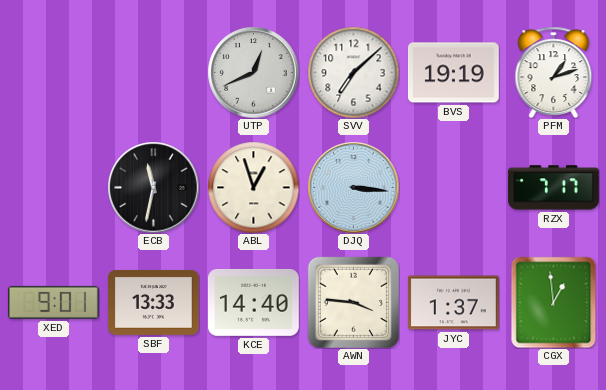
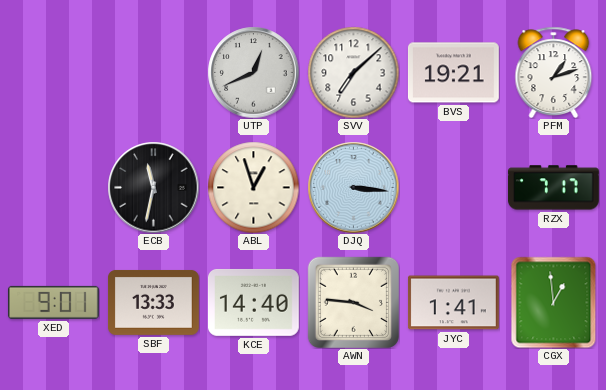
BVS: 19:19 -> 19:21
JYC: 1:37 -> 1:41
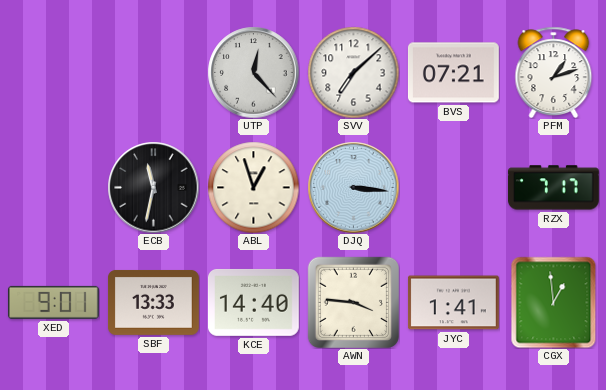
UTP: 12:41 -> 12:23
BVS: 19:21 -> 07:21
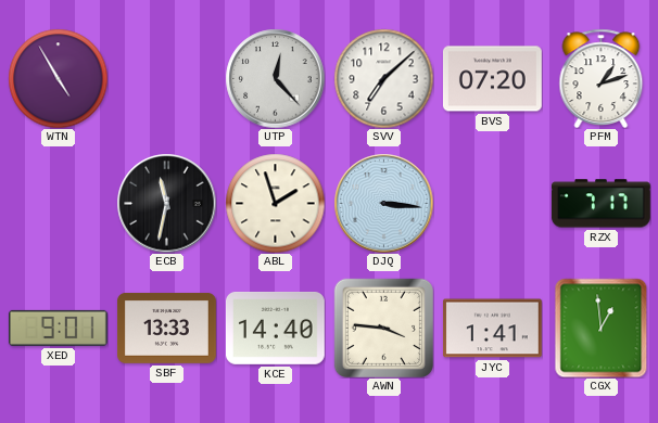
WTN: none -> 4:55
BVS: 07:21 -> 07:20
ABL: 12:57 -> 1:57
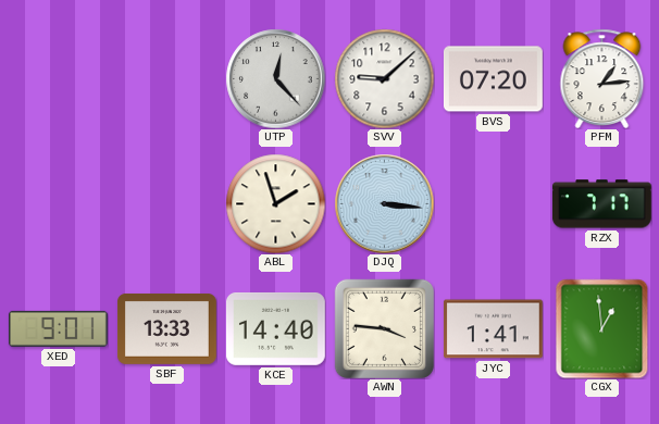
WTN: 4:55 -> none
SVV: 7:08 -> 9:08
PFM: 1:12 -> 1:14
ECB: 11:32 -> none
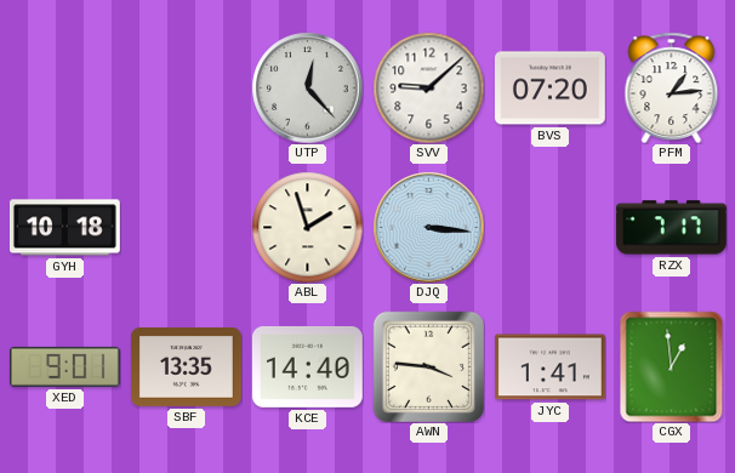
GYH: none -> 10:18
SBF: 13:33 -> 13:35
